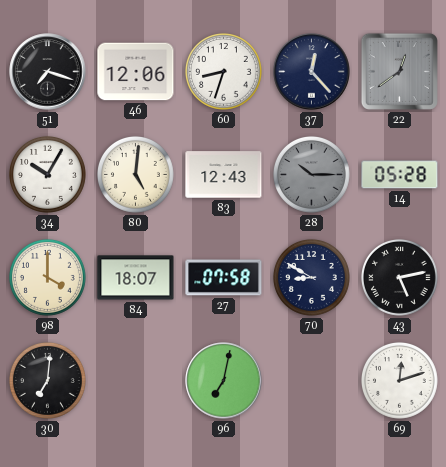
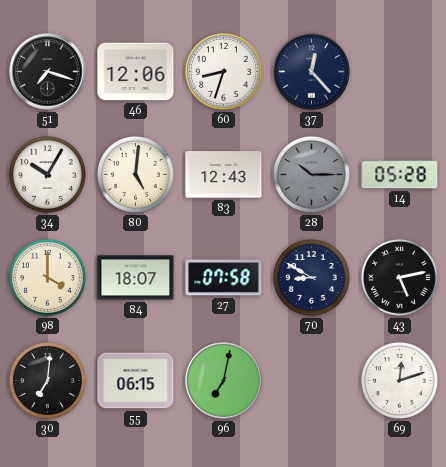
22: 12:39 -> none
55: none -> 06:15
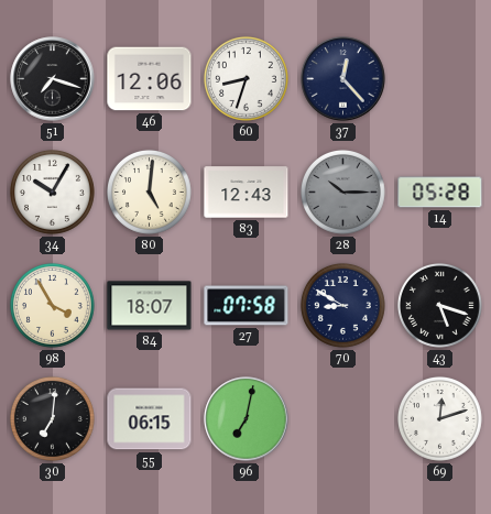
98: 4:00 -> 3:55
43: 5:13 -> 5:18
